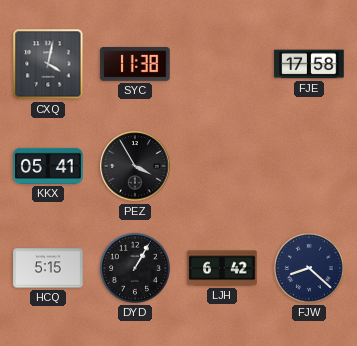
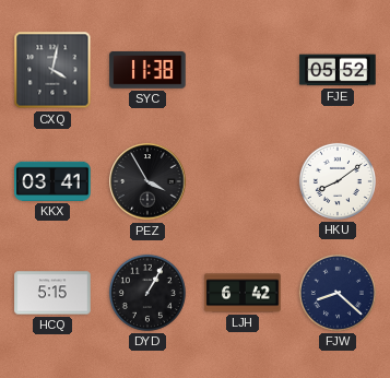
FJE: 17:58 -> 05:52
KKX: 05:41 -> 03:41
HKU: none -> 8:09
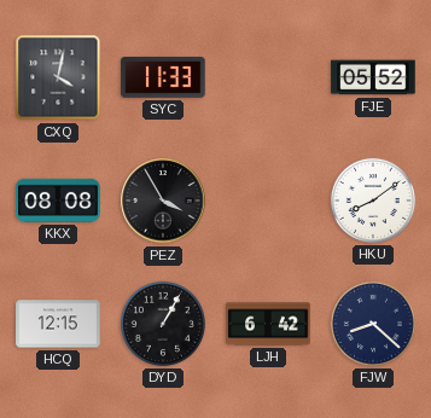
SYC: 11:38 -> 11:33
KKX: 03:41 -> 08:08
HCQ: 5:15 -> 12:15
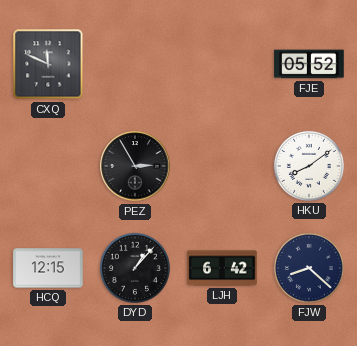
CXQ: 4:02 -> 11:49
SYC: 11:33 -> none
KKX: 08:08 -> none
PEZ: 3:55 -> 2:55
DYD: 1:05 -> 1:07
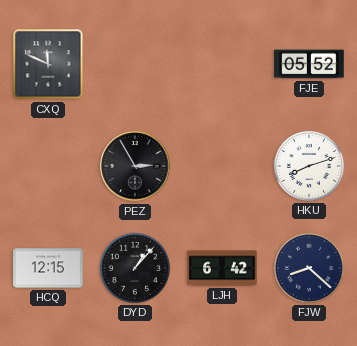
HKU: 8:09 -> 8:12
